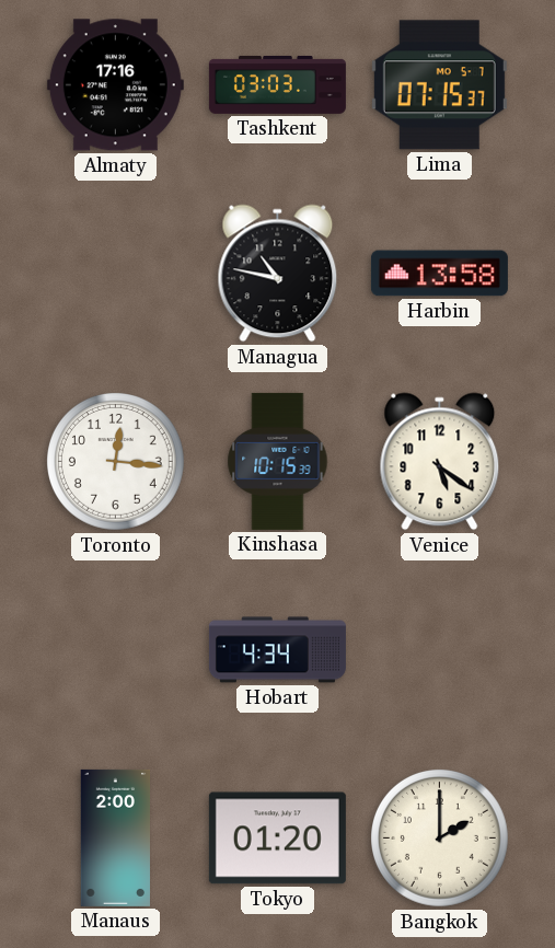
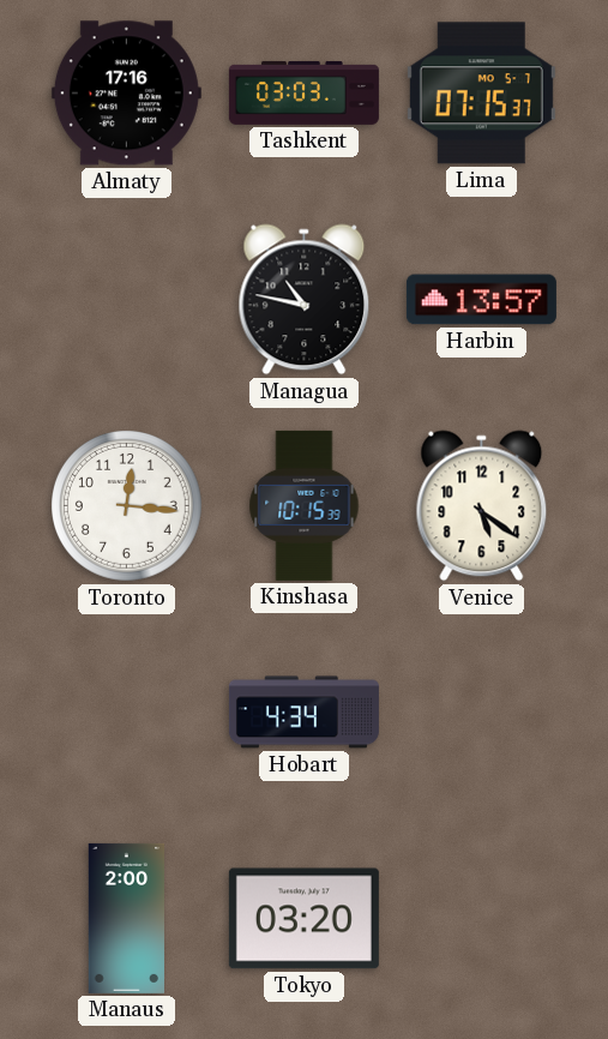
Harbin: 13:58 -> 13:57
Tokyo: 01:20 -> 03:20
Bangkok: 2:00 -> none
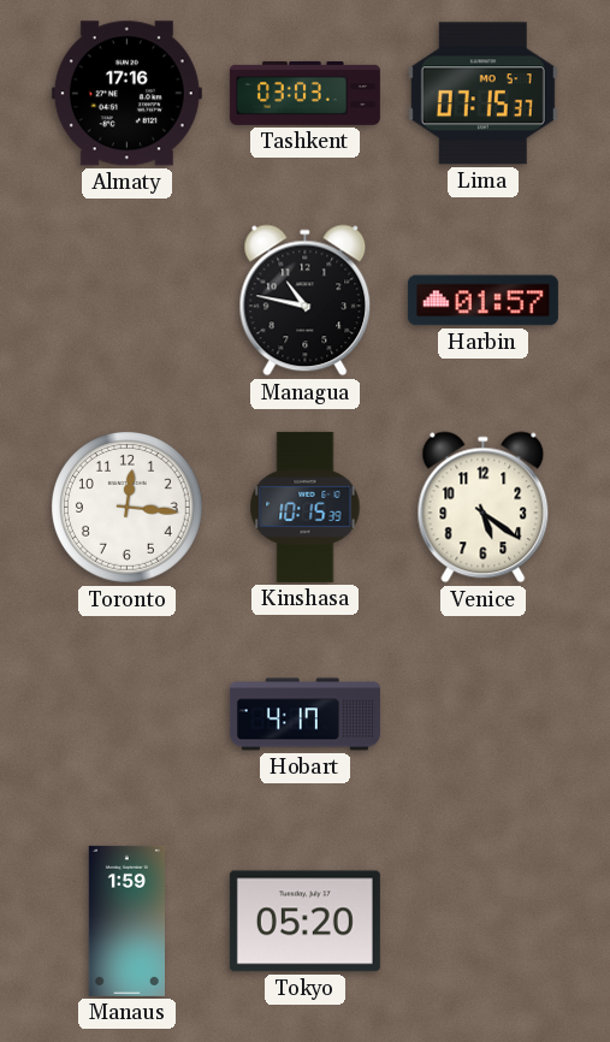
Harbin: 13:57 -> 01:57
Hobart: 4:34 -> 4:17
Manaus: 2:00 -> 1:59
Tokyo: 03:20 -> 05:20
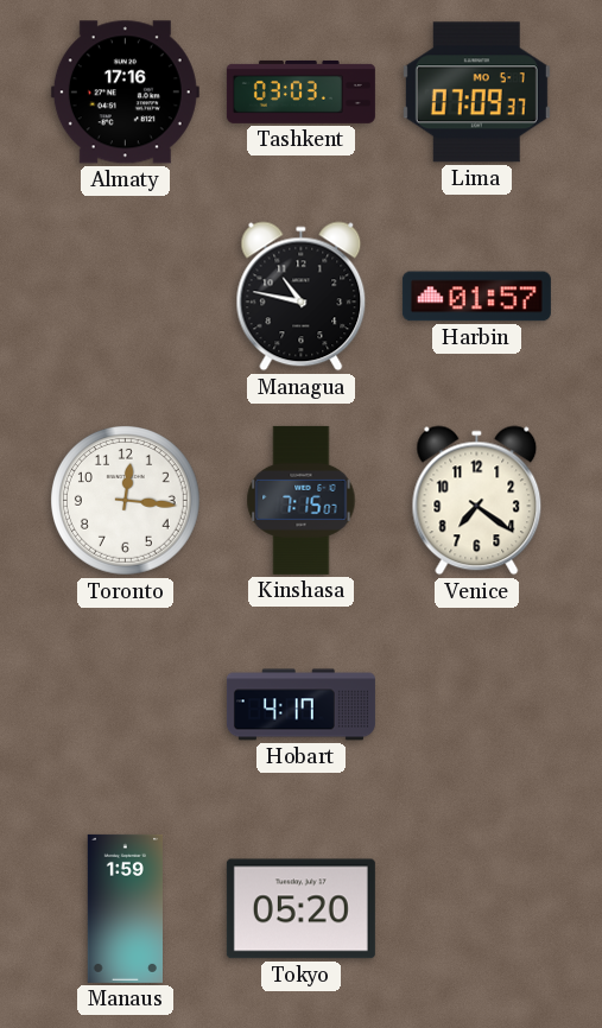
Lima: 07:15 -> 07:09
Kinshasa: 10:15 -> 7:15
Venice: 5:21 -> 7:21
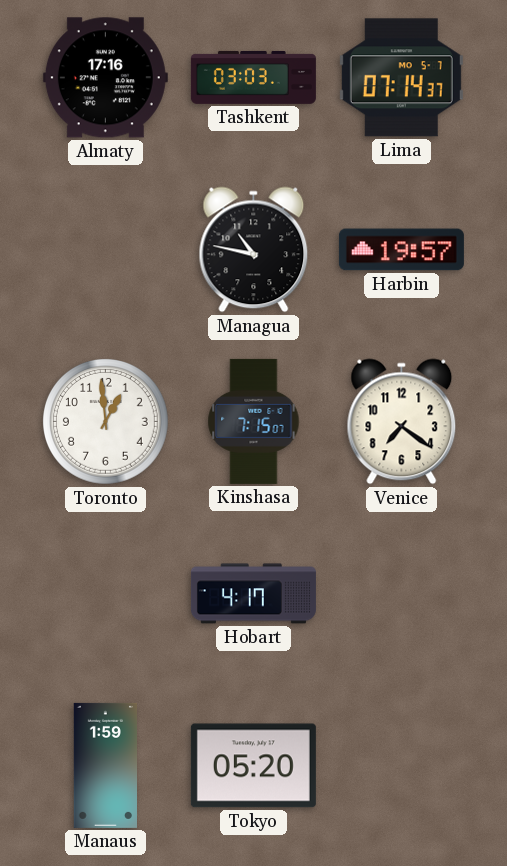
Lima: 07:09 -> 07:14
Harbin: 01:57 -> 19:57
Toronto: 12:16 -> 12:59
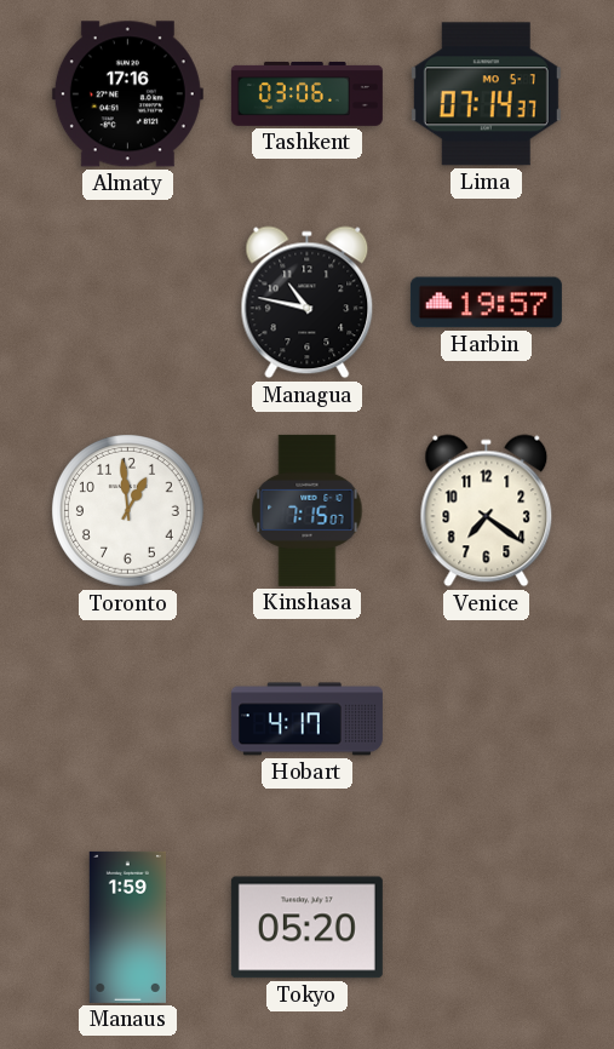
Tashkent: 03:03 -> 03:06
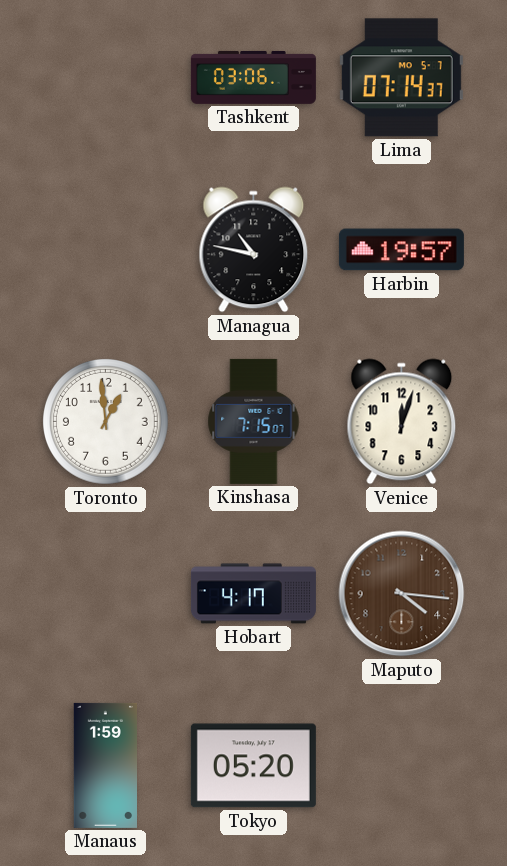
Almaty: 17:16 -> none
Venice: 7:21 -> 12:03
Maputo: none -> 4:16
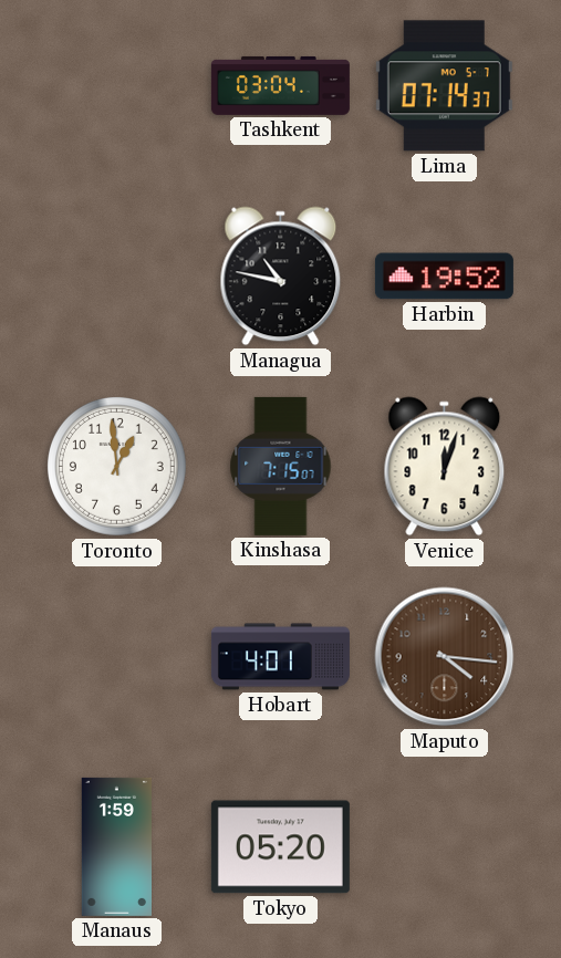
Tashkent: 03:06 -> 03:04
Harbin: 19:57 -> 19:52
Hobart: 4:17 -> 4:01
